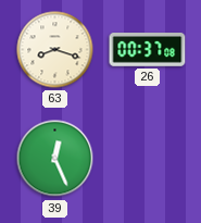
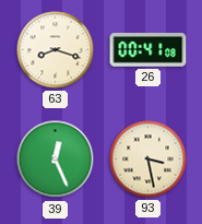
26: 00:37 -> 00:41
93: none -> 3:28
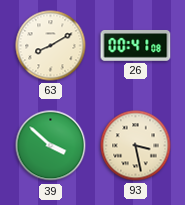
63: 8:18 -> 8:10
39: 12:26 -> 3:52
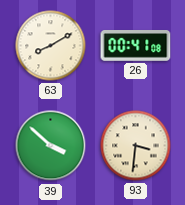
93: 3:28 -> 3:31
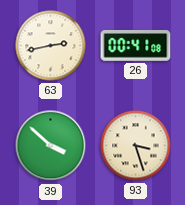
63: 8:10 -> 2:43
93: 3:31 -> 3:27
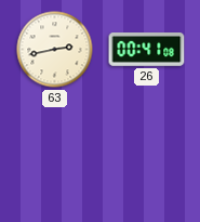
39: 3:52 -> none
93: 3:27 -> none
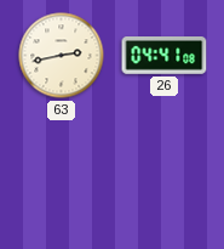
26: 00:41 -> 04:41
